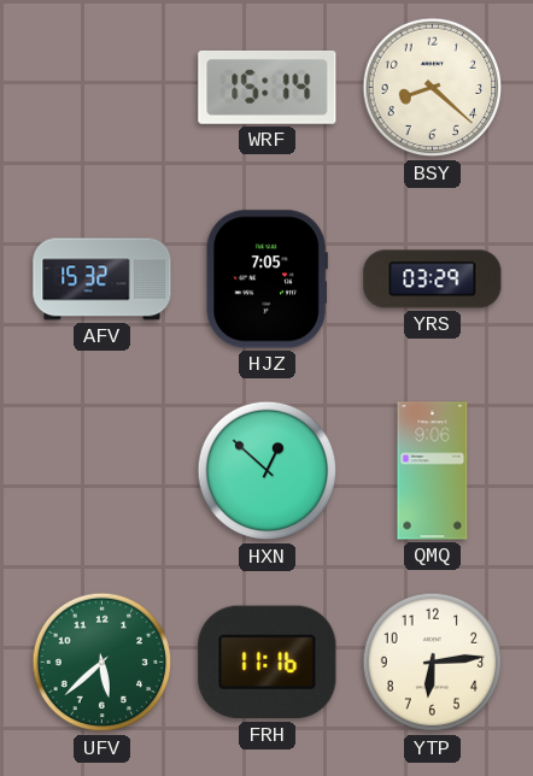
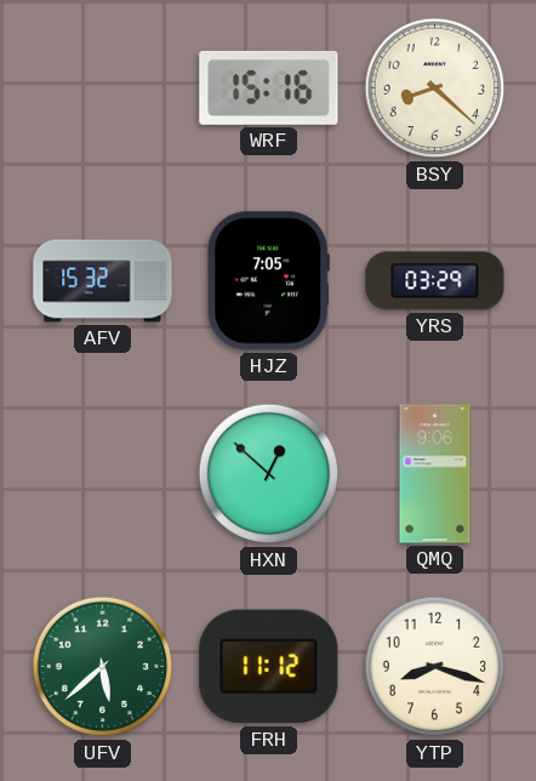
WRF: 15:14 -> 15:16
FRH: 11:16 -> 11:12
YTP: 6:14 -> 8:18
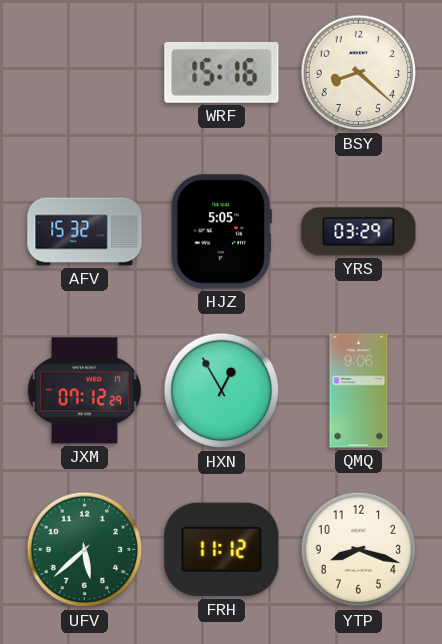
HJZ: 7:05 -> 5:05
JXM: none -> 07:12
HXN: 12:52 -> 12:55
